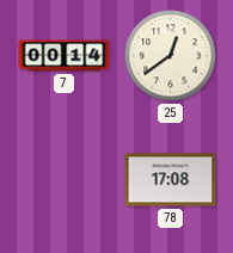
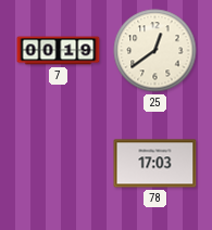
7: 00:14 -> 00:19
78: 17:08 -> 17:03
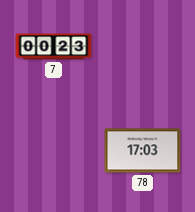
7: 00:19 -> 00:23
25: 12:39 -> none
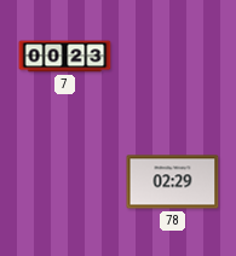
78: 17:03 -> 02:29
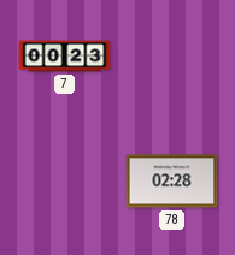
78: 02:29 -> 02:28
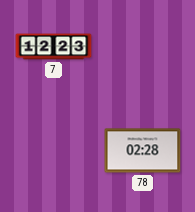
7: 00:23 -> 12:23
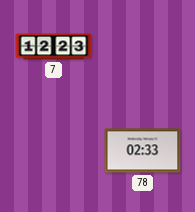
78: 02:28 -> 02:33
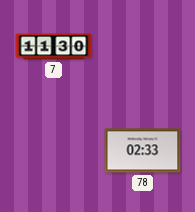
7: 12:23 -> 11:30
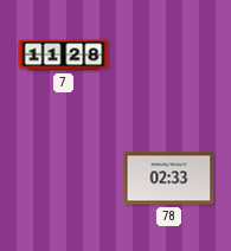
7: 11:30 -> 11:28
